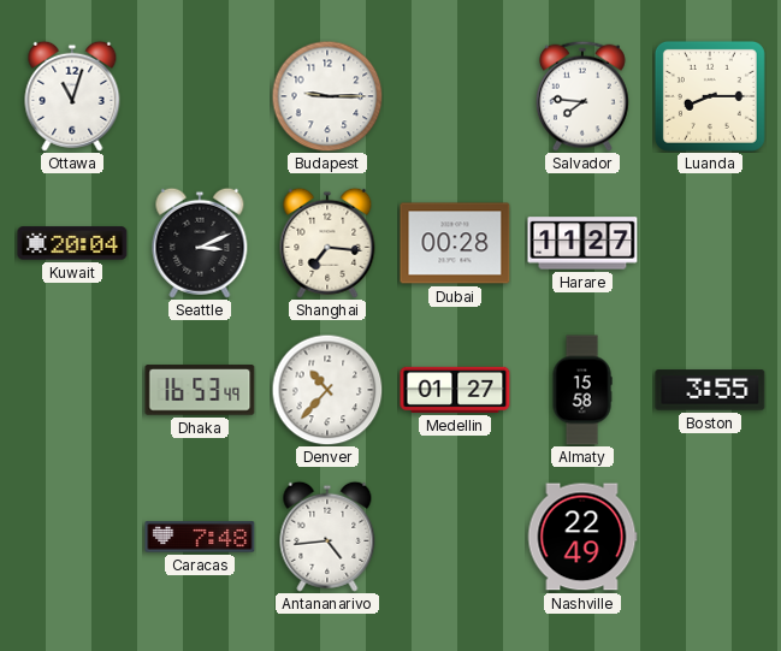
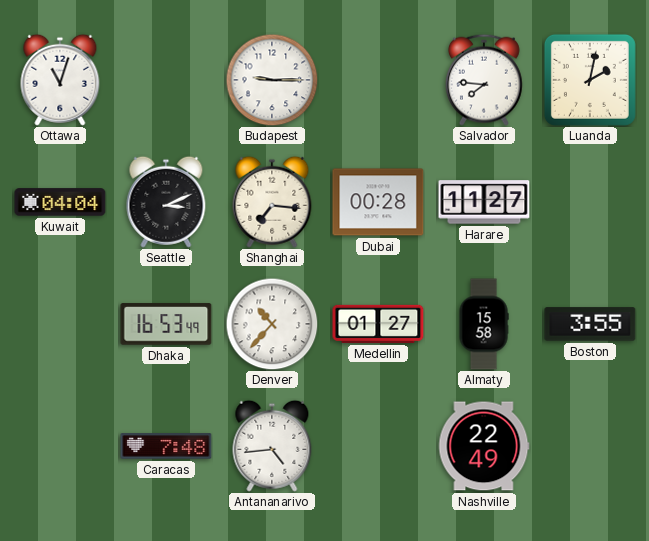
Luanda: 8:15 -> 2:02
Kuwait: 20:04 -> 04:04
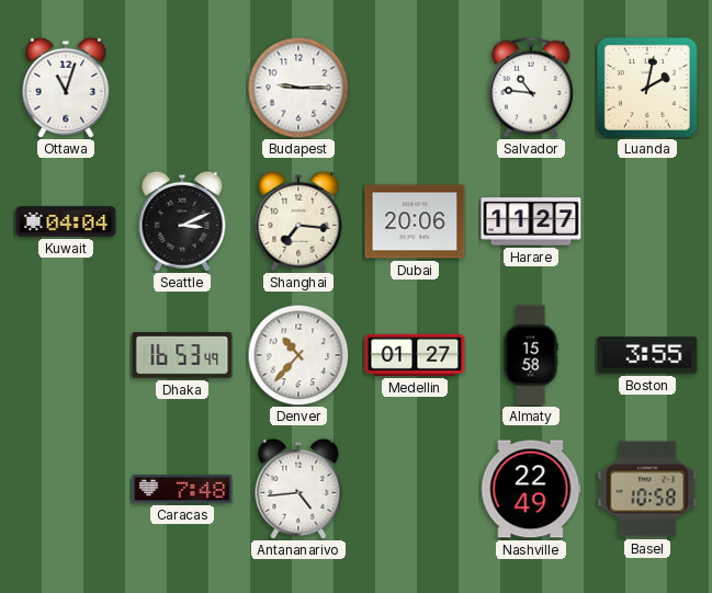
Salvador: 7:46 -> 10:46
Dubai: 00:28 -> 20:06
Basel: none -> 10:58
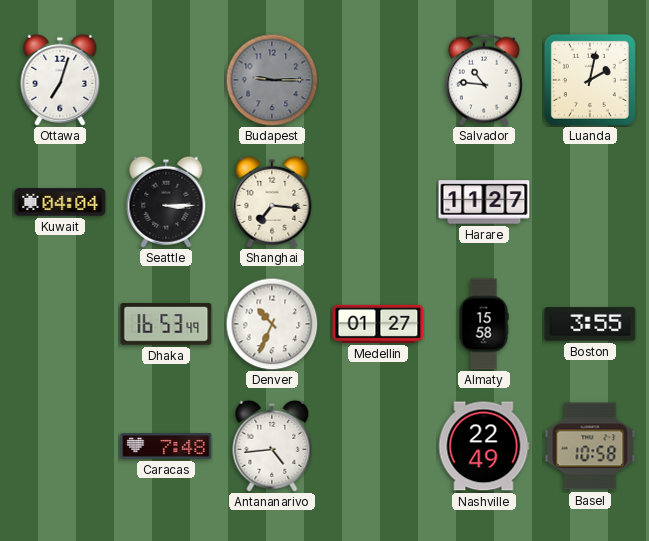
Ottawa: 11:03 -> 7:03
Budapest dial: white -> grey
Seattle: 3:11 -> 3:15
Dubai: 20:06 -> none
Denver: 10:37 -> 10:34
